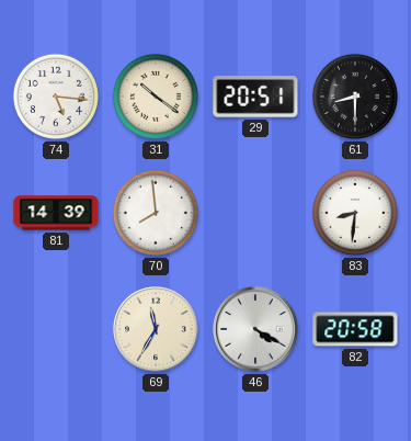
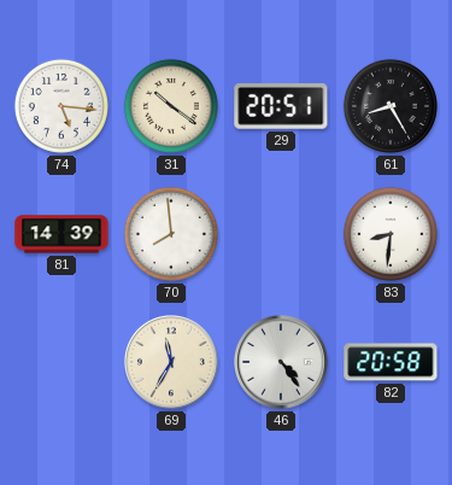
61: 8:30 -> 8:25
46: 4:20 -> 4:24
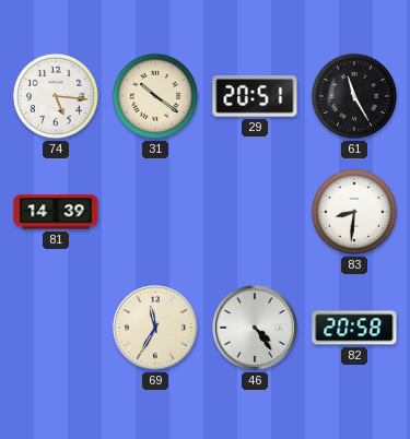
61: 8:25 -> 11:25
70: 7:59 -> none
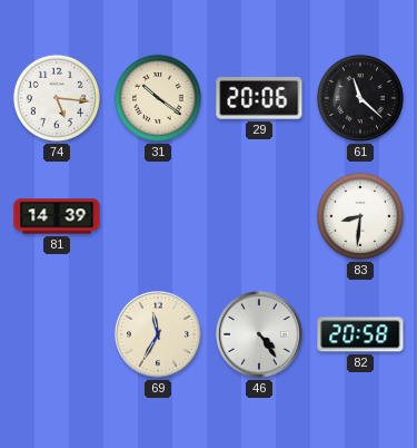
29: 20:51 -> 20:06
61: 11:25 -> 11:22
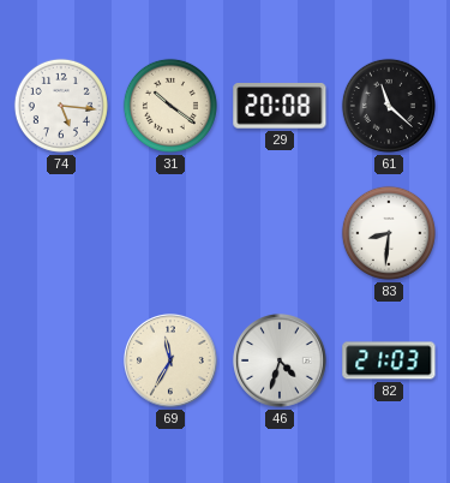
29: 20:06 -> 20:08
81: 14:39 -> none
46: 4:24 -> 4:33
82: 20:58 -> 21:03
